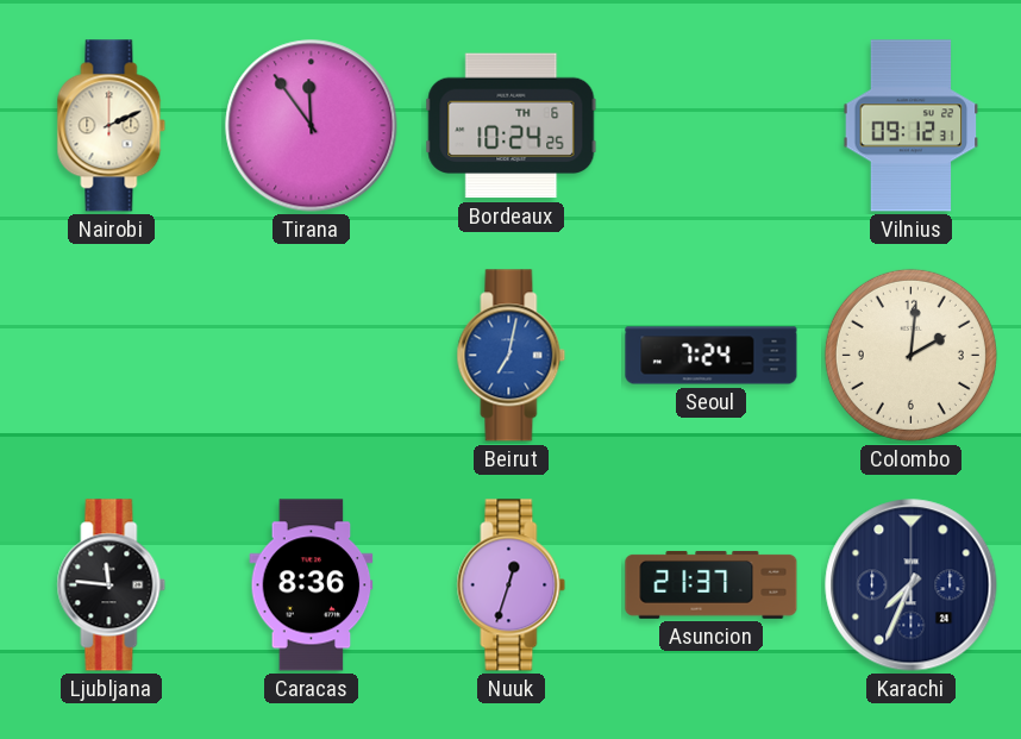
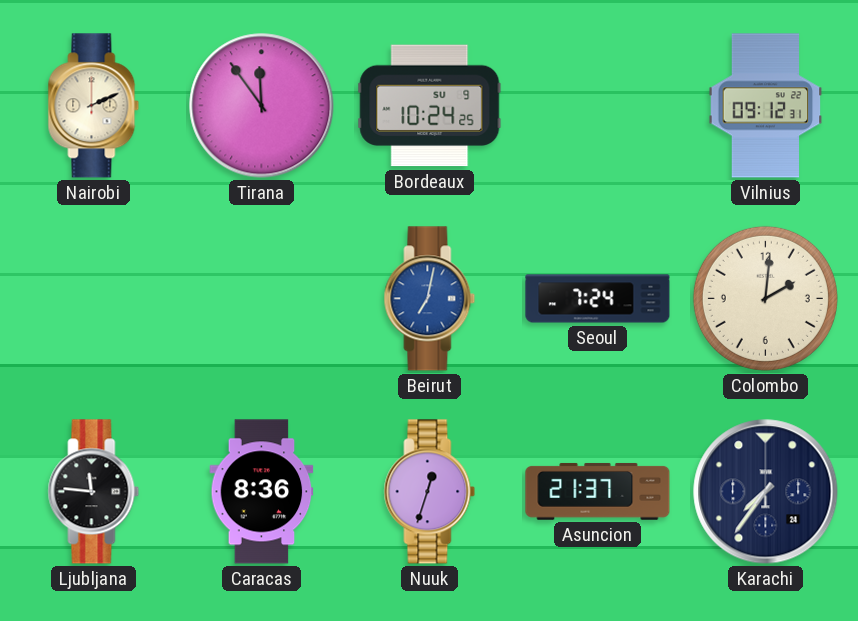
Bordeaux date: TH 6 -> SU 9
Karachi: 7:34 -> 7:36
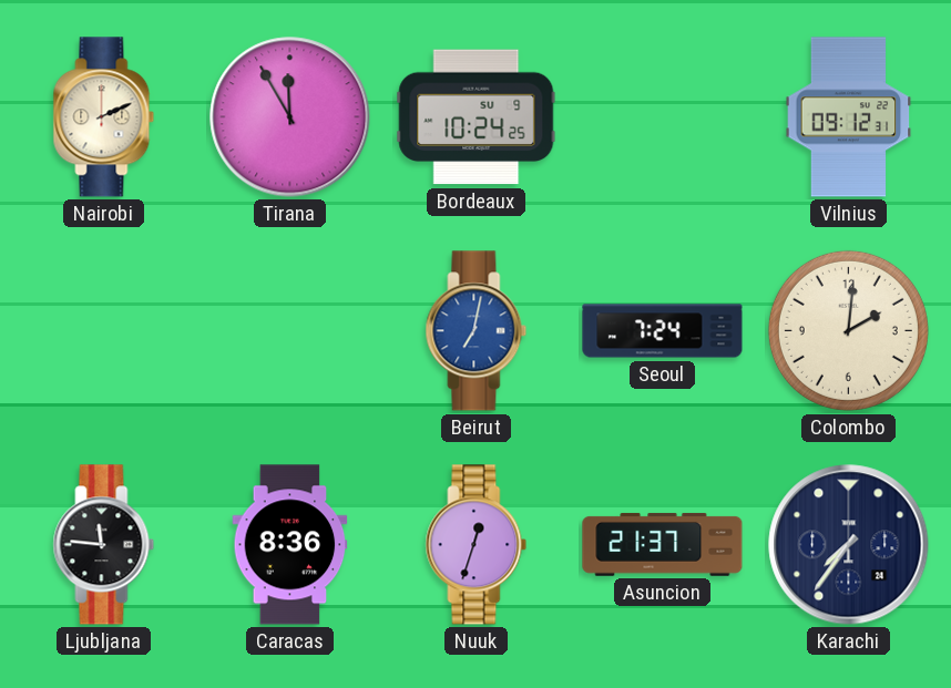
Tirana: 11:54 -> 11:55
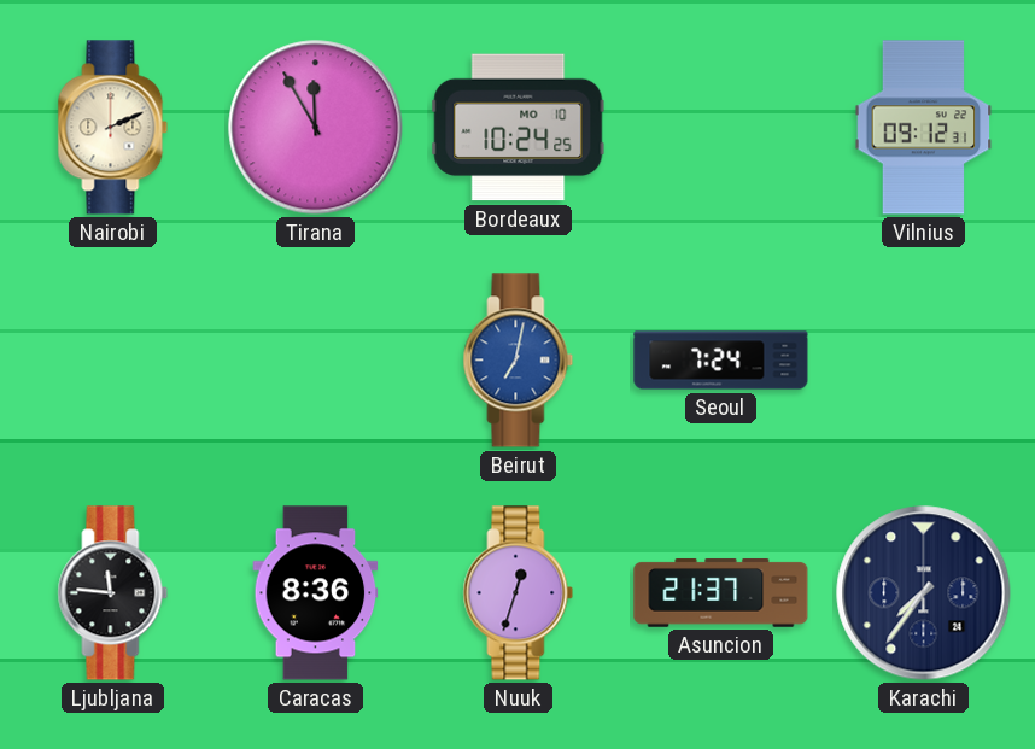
Bordeaux date: SU 9 -> MO 10
Colombo: 2:01 -> none
